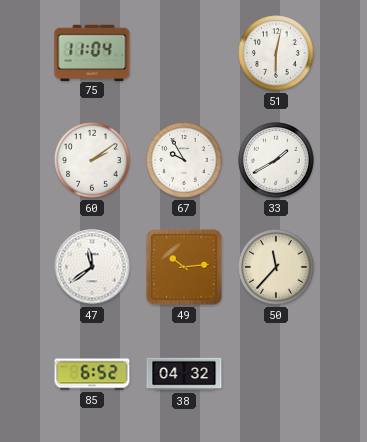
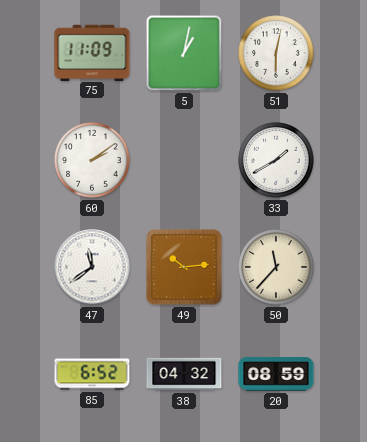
75: 11:04 -> 11:09
5: none -> 1:02
67: 9:55 -> none
20: none -> 08:59
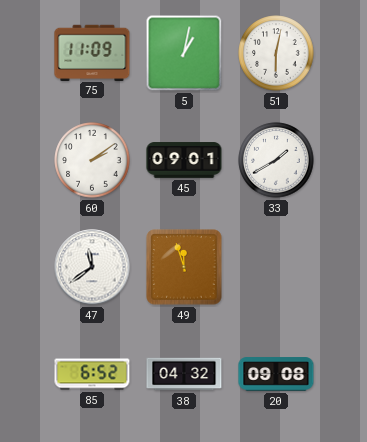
45: none -> 09:01
49: 10:14 -> 11:57
50: 11:37 -> none
20: 08:59 -> 09:08
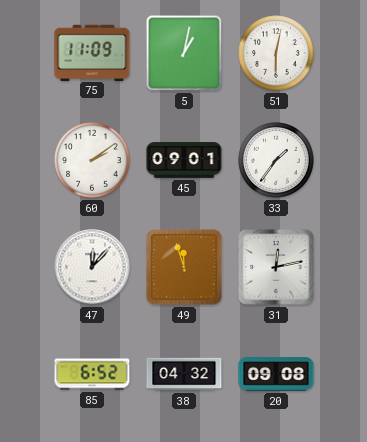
33: 1:40 -> 1:36
47: 11:39 -> 12:07
31: none -> 12:13
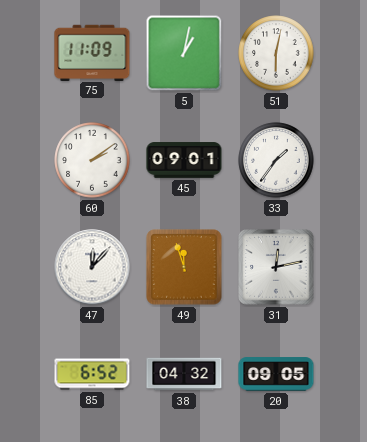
20: 09:08 -> 09:05
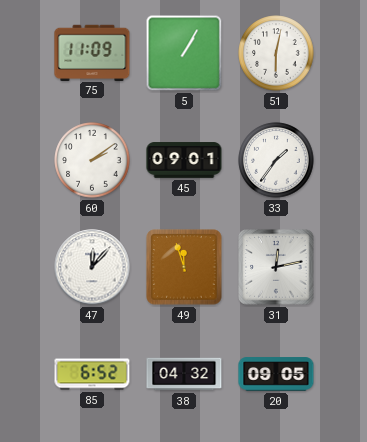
5: 1:02 -> 1:05
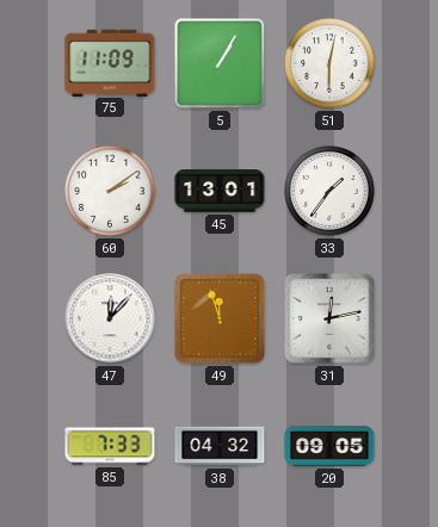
45: 09:01 -> 13:01
85: 6:52 -> 7:33
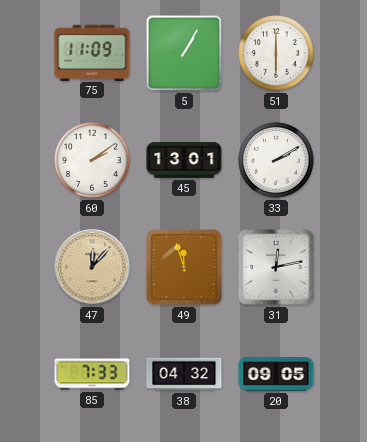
51: 6:02 -> 6:00
33: 1:36 -> 2:10
47 dial: white -> champagne
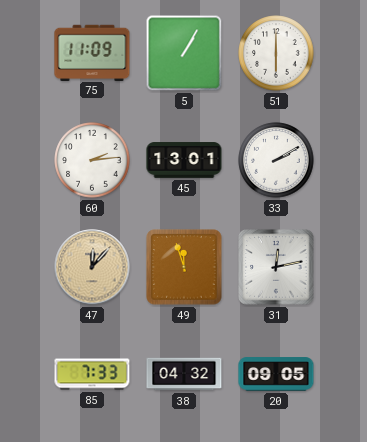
60: 2:09 -> 2:14
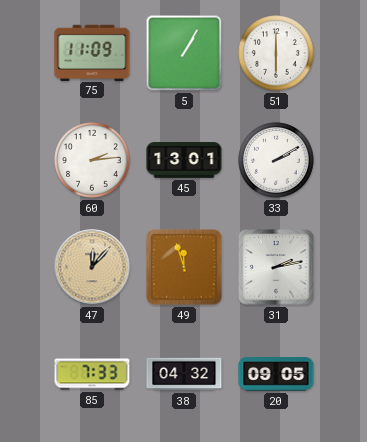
31: 12:13 -> 2:13
